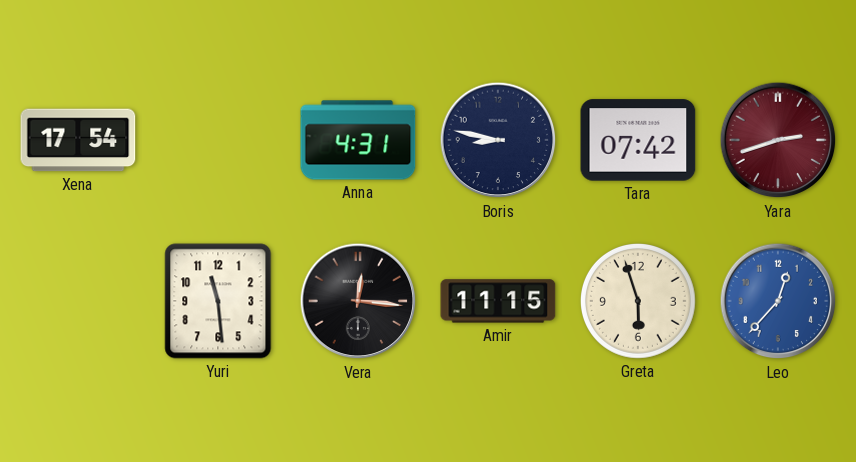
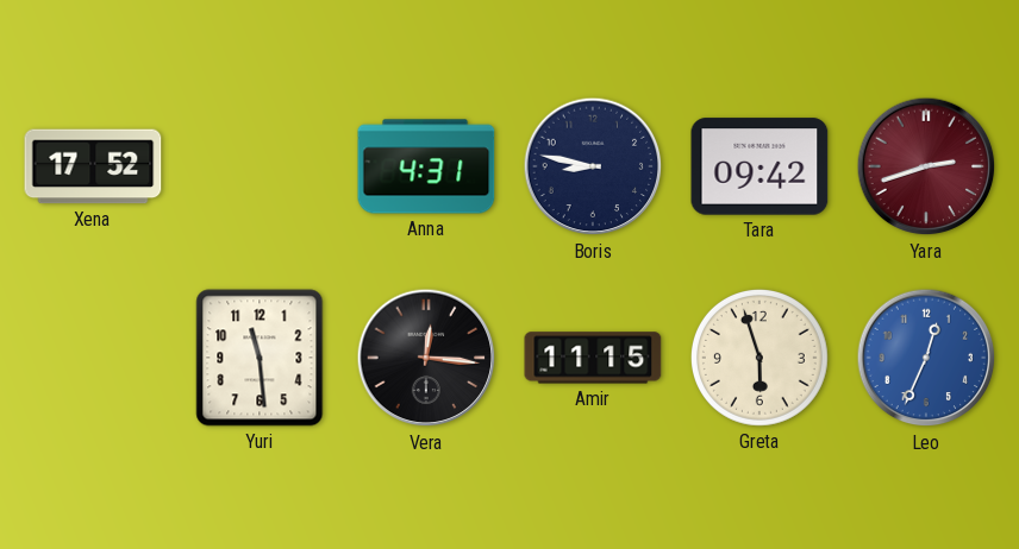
Xena: 17:54 -> 17:52
Tara: 07:42 -> 09:42
Leo: 12:37 -> 12:34
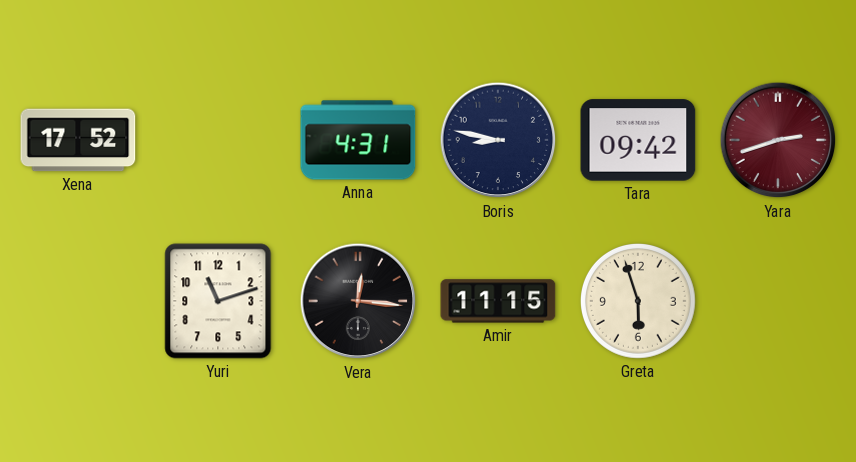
Yuri: 11:29 -> 11:12
Leo: 12:34 -> none
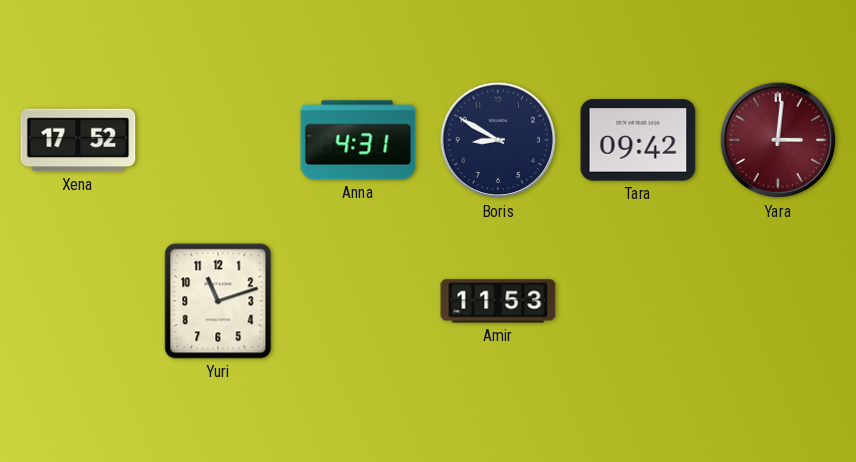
Boris: 8:47 -> 8:50
Yara: 2:42 -> 3:01
Vera: 12:16 -> none
Amir: 11:15 -> 11:53
Greta: 5:57 -> none
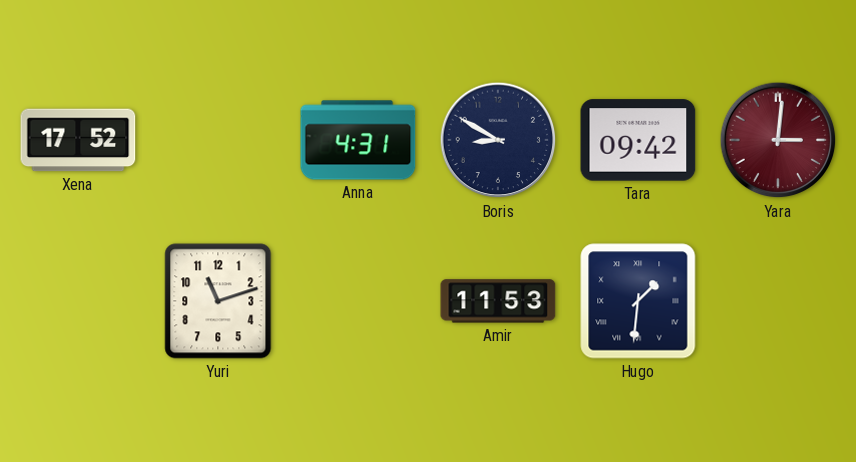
Hugo: none -> 1:31
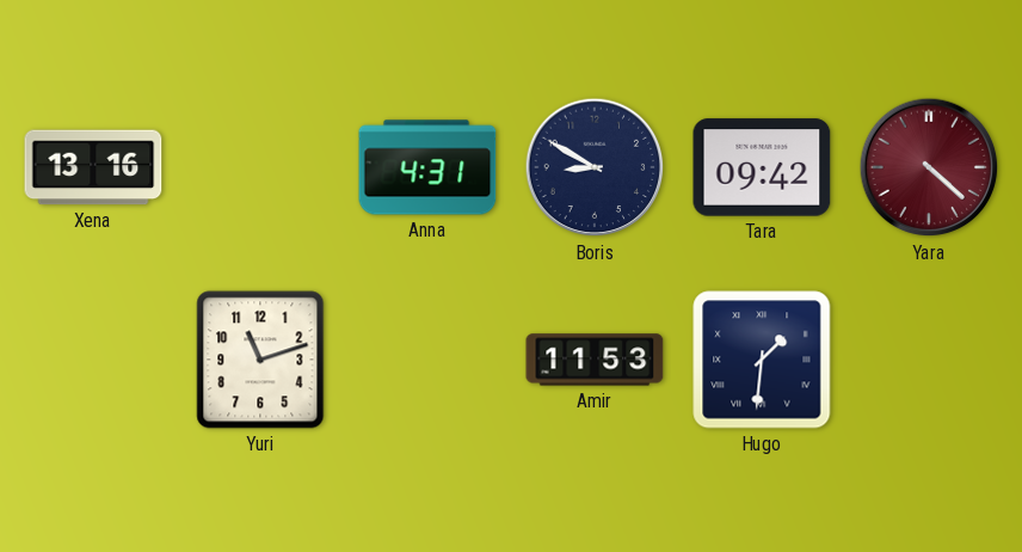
Xena: 17:52 -> 13:16
Yara: 3:01 -> 4:22
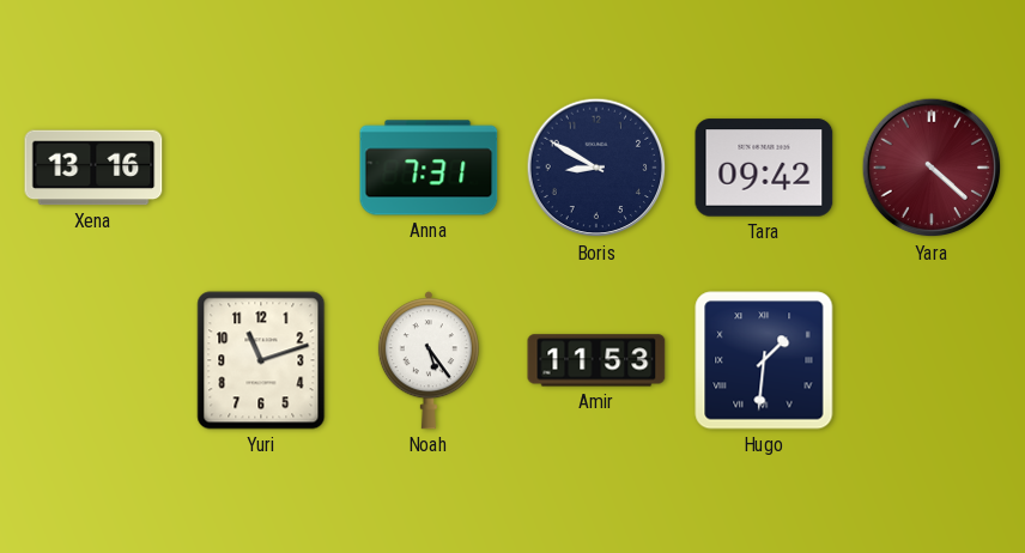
Anna: 4:31 -> 7:31
Noah: none -> 5:24
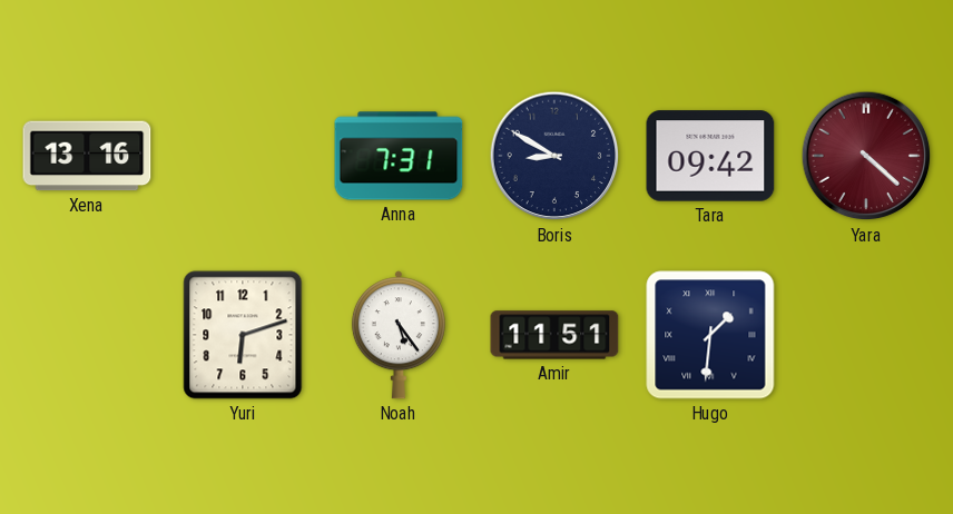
Yuri: 11:12 -> 6:12
Amir: 11:53 -> 11:51
